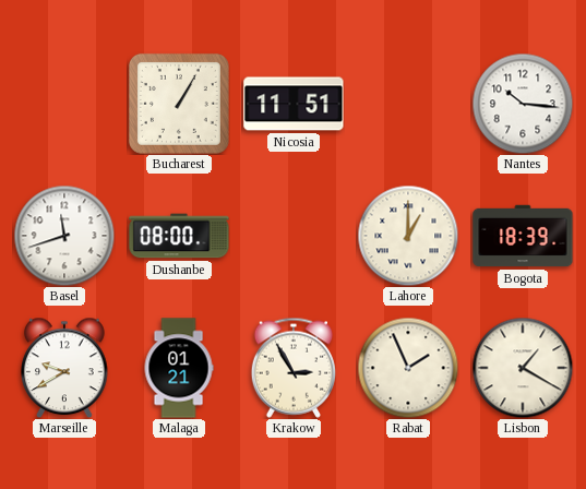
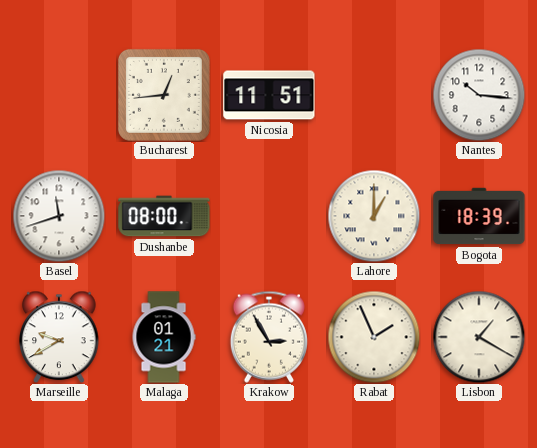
Bucharest: 1:05 -> 12:44
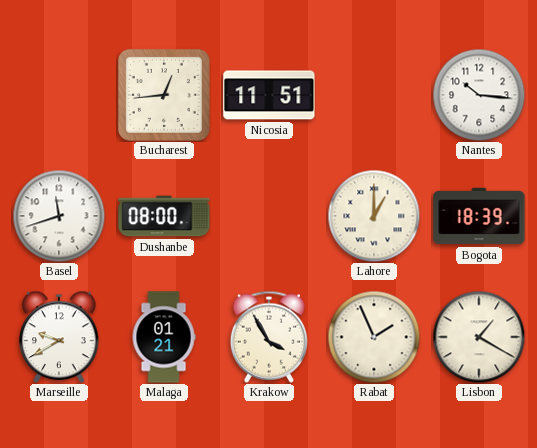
Krakow: 2:55 -> 3:55
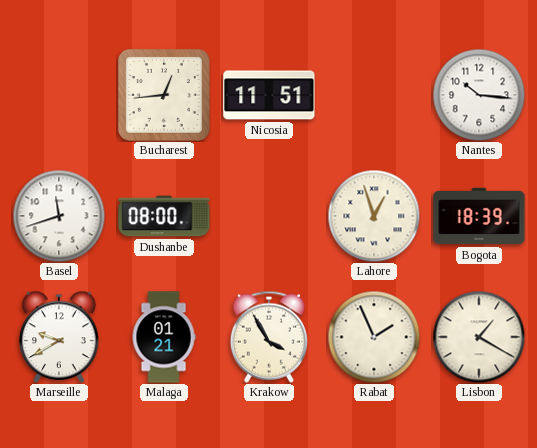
Lahore: 1:00 -> 12:57
